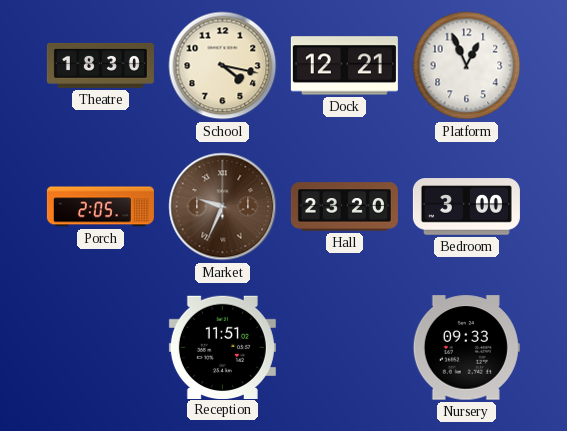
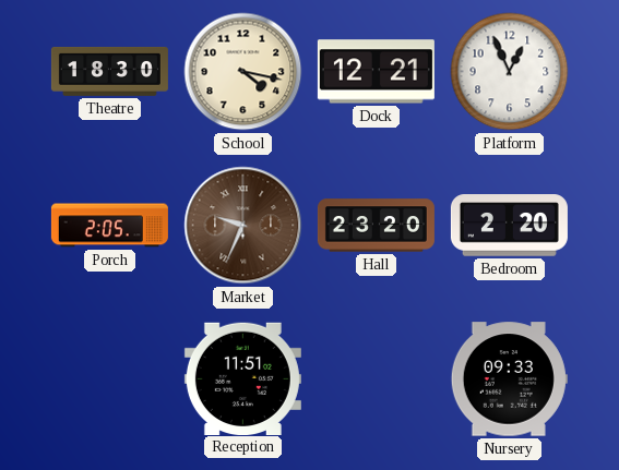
Bedroom: 3:00 -> 2:20
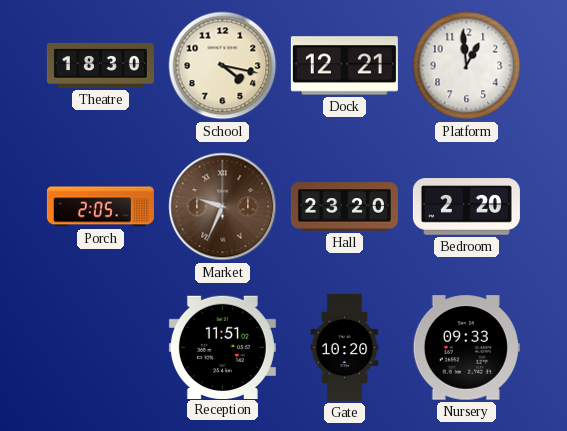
Platform: 12:56 -> 12:59
Gate: none -> 10:20
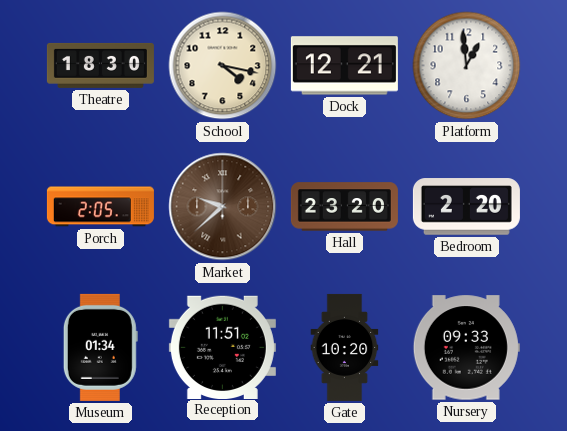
Market: 9:34 -> 9:38
Museum: none -> 01:34
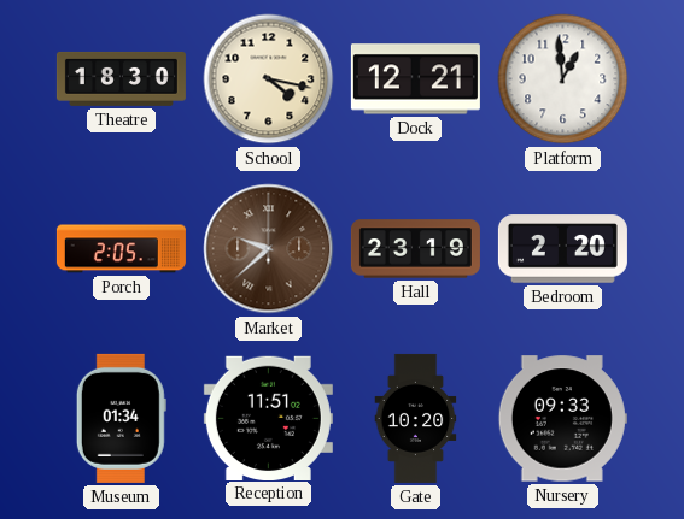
Hall: 23:20 -> 23:19
